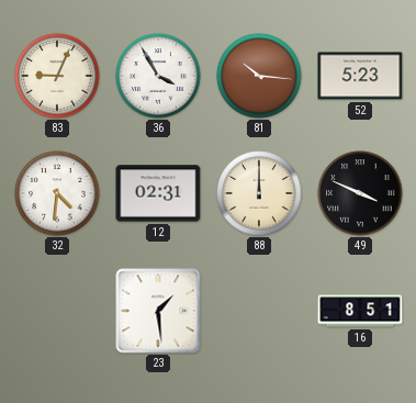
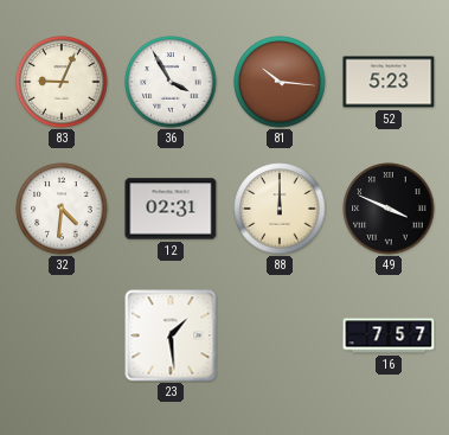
16: 8:51 -> 7:57
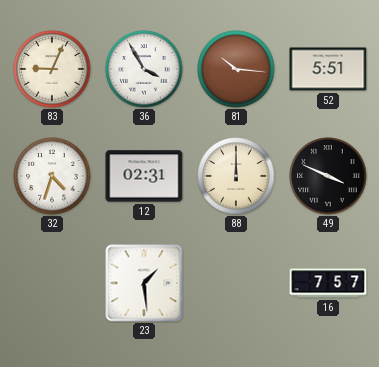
52: 5:23 -> 5:51
32: 4:31 -> 4:33
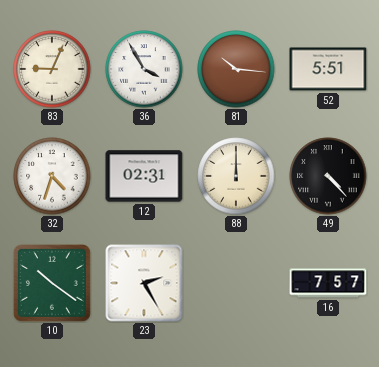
49: 3:49 -> 4:23
10: none -> 10:21
23: 1:29 -> 2:25
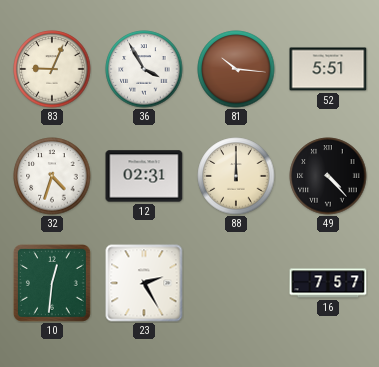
10: 10:21 -> 12:31
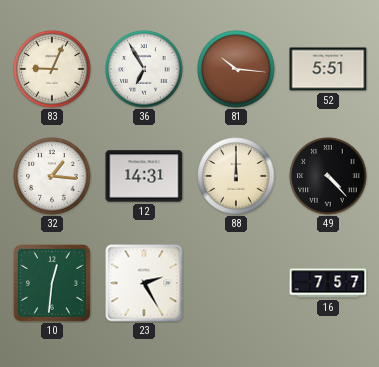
36: 3:55 -> 6:55
32: 4:33 -> 1:16
12: 02:31 -> 14:31
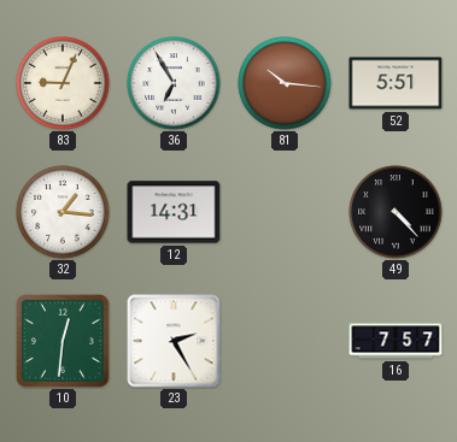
88: 12:00 -> none
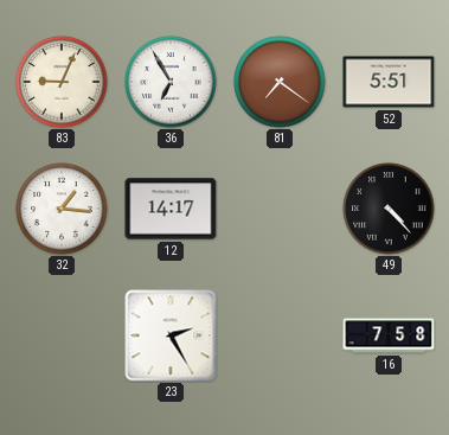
81: 10:16 -> 7:21
12: 14:31 -> 14:17
10: 12:31 -> none
16: 7:57 -> 7:58
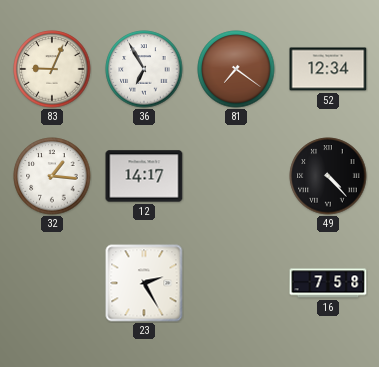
52: 5:51 -> 12:34
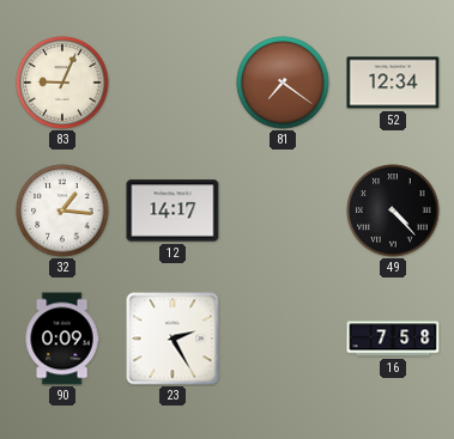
36: 6:55 -> none
90: none -> 0:09
